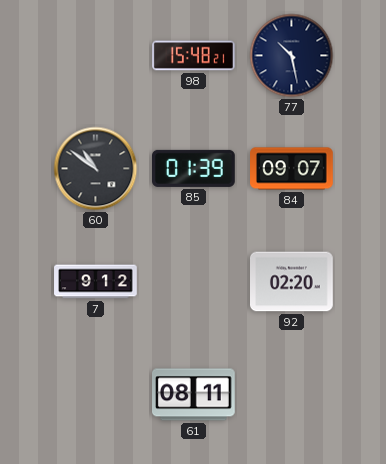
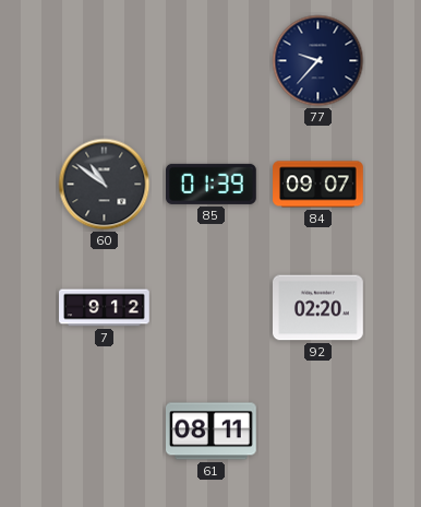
98: 15:48 -> none
77: 10:28 -> 9:37
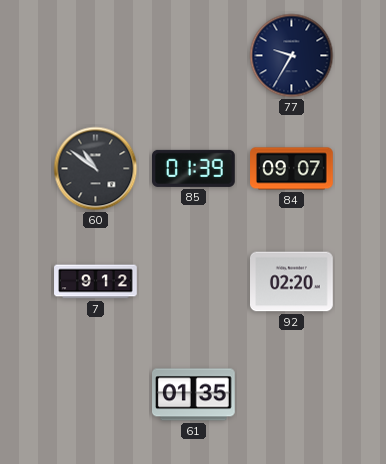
77: 9:37 -> 9:35
61: 08:11 -> 01:35
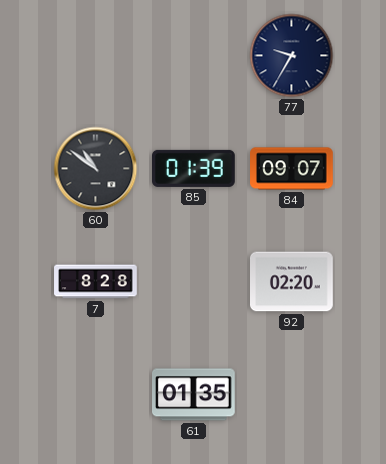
7: 9:12 -> 8:28
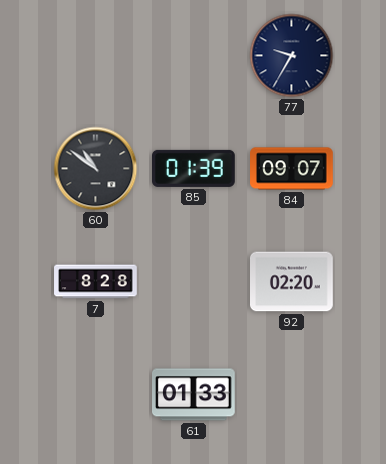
61: 01:35 -> 01:33
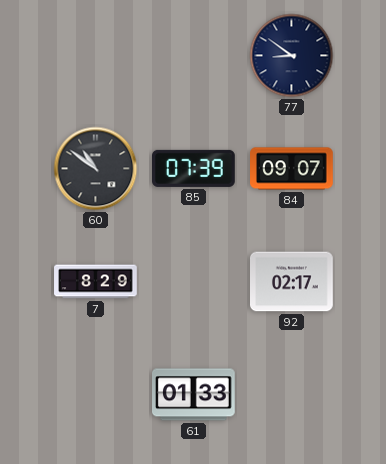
77: 9:35 -> 8:51
85: 01:39 -> 07:39
7: 8:28 -> 8:29
92: 02:20 -> 02:17
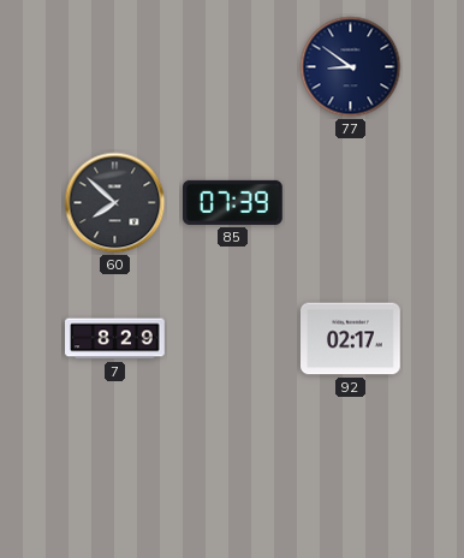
60: 10:51 -> 7:52
84: 09:07 -> none
61: 01:33 -> none
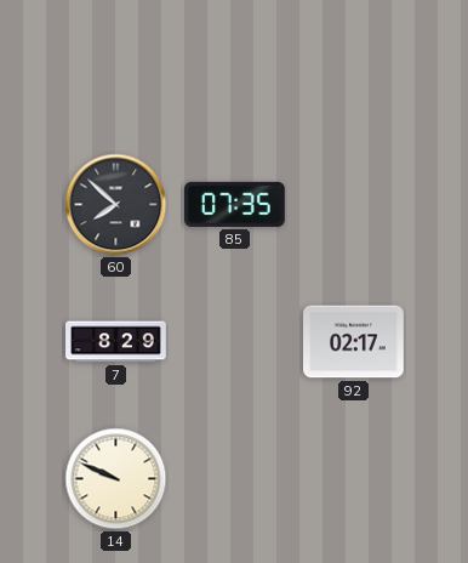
77: 8:51 -> none
85: 07:39 -> 07:35
14: none -> 9:49
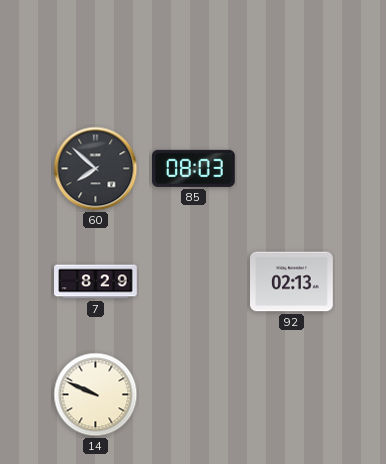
85: 07:35 -> 08:03
92: 02:17 -> 02:13
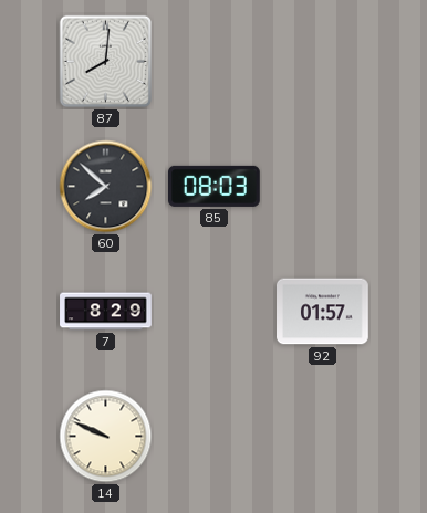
87: none -> 8:01
92: 02:13 -> 01:57
